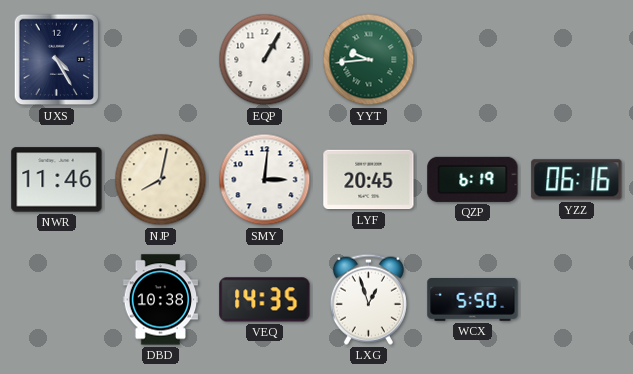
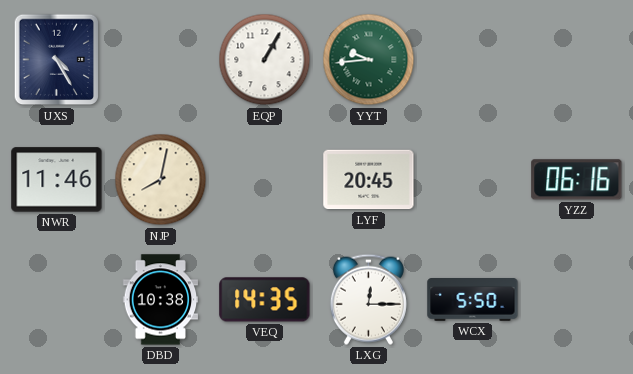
SMY: 3:01 -> none
QZP: 6:19 -> none
LXG: 12:57 -> 12:15
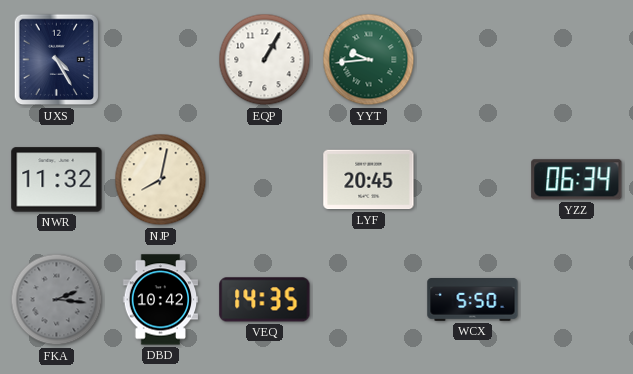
NWR: 11:46 -> 11:32
YZZ: 06:16 -> 06:34
FKA: none -> 2:16
DBD: 10:38 -> 10:42
LXG: 12:15 -> none
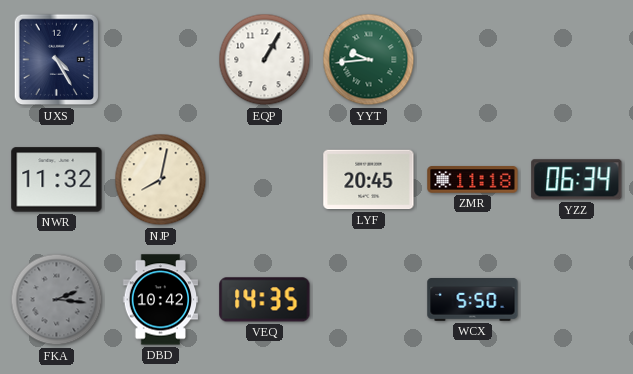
ZMR: none -> 11:18
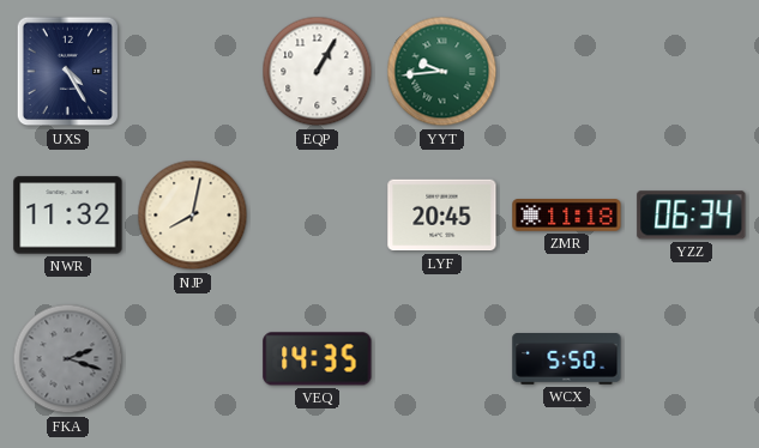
FKA: 2:16 -> 2:18
DBD: 10:42 -> none
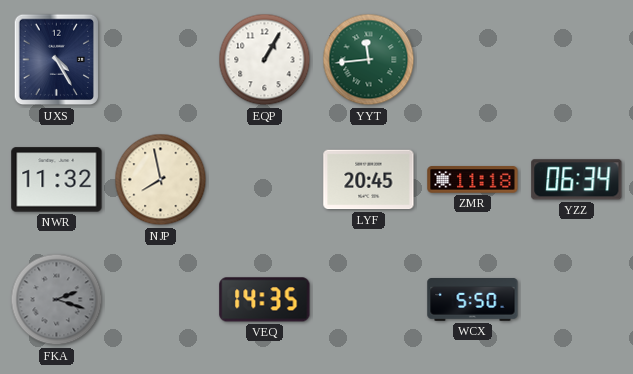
YYT: 9:44 -> 11:44
NJP: 8:02 -> 7:58
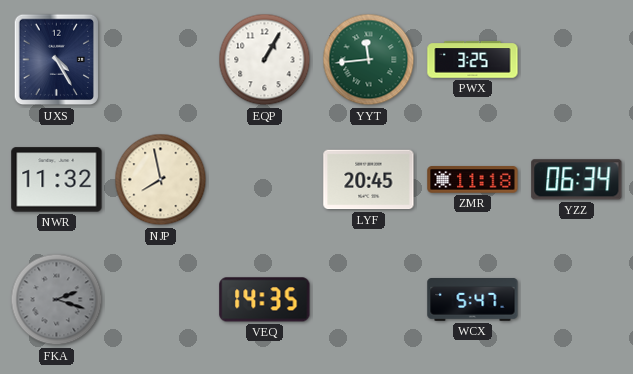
PWX: none -> 3:25
WCX: 5:50 -> 5:47
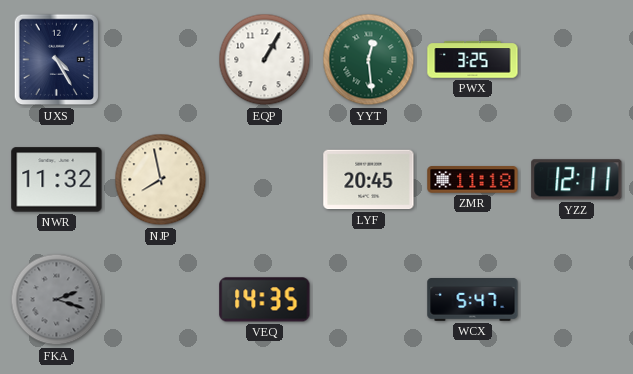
YYT: 11:44 -> 12:29
YZZ: 06:34 -> 12:11
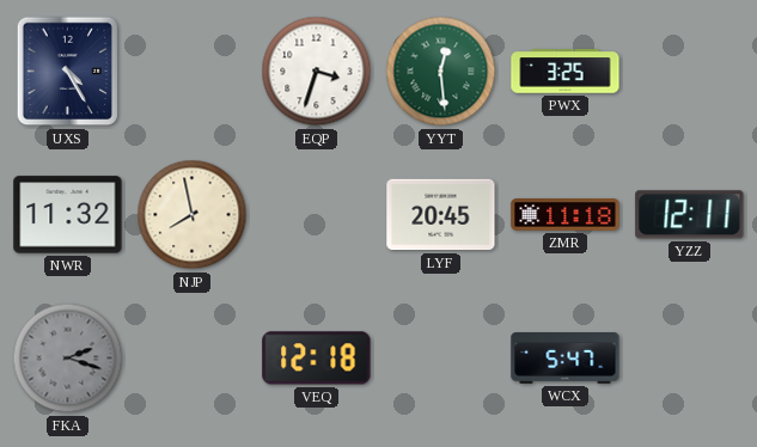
EQP: 1:05 -> 3:33
VEQ: 14:35 -> 12:18
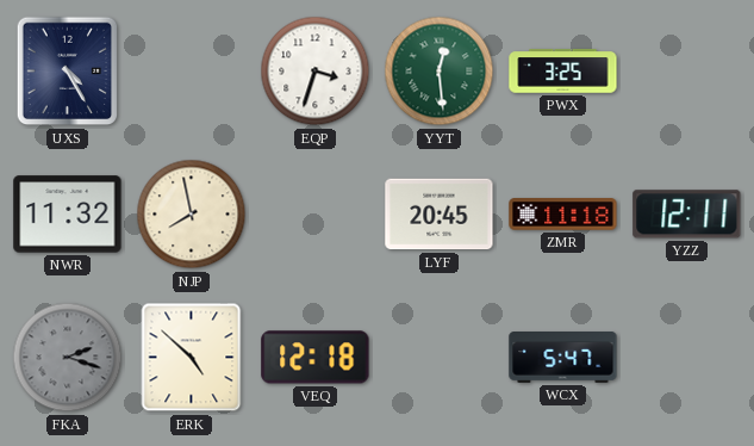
ERK: none -> 4:52
